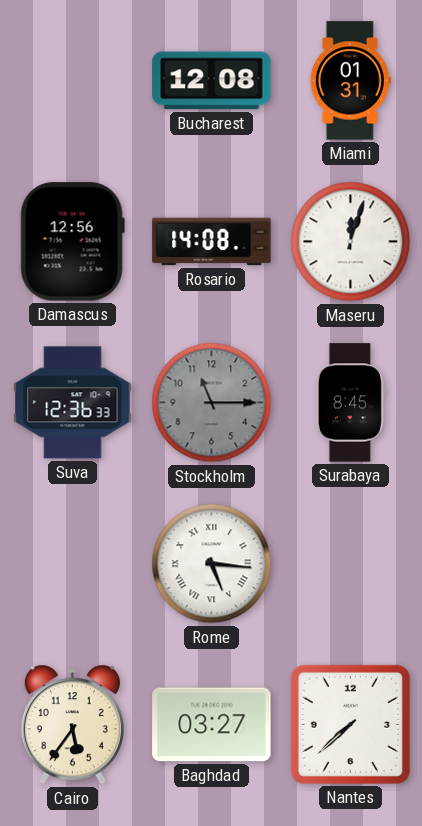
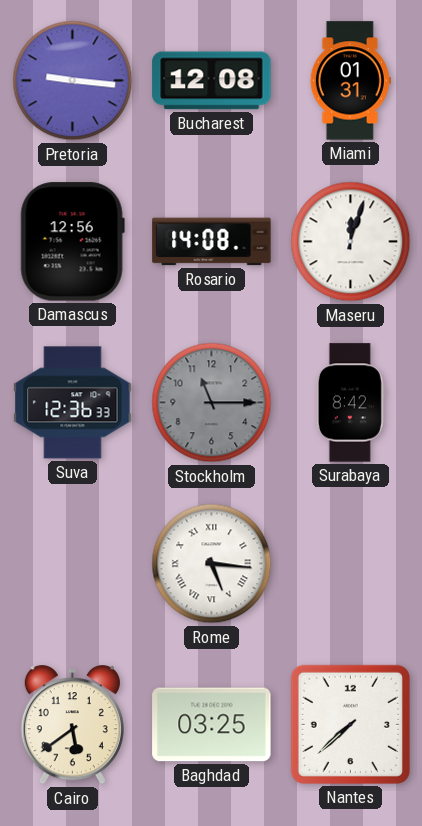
Pretoria: none -> 9:16
Surabaya: 8:45 -> 8:42
Cairo: 5:36 -> 5:39
Baghdad: 03:27 -> 03:25
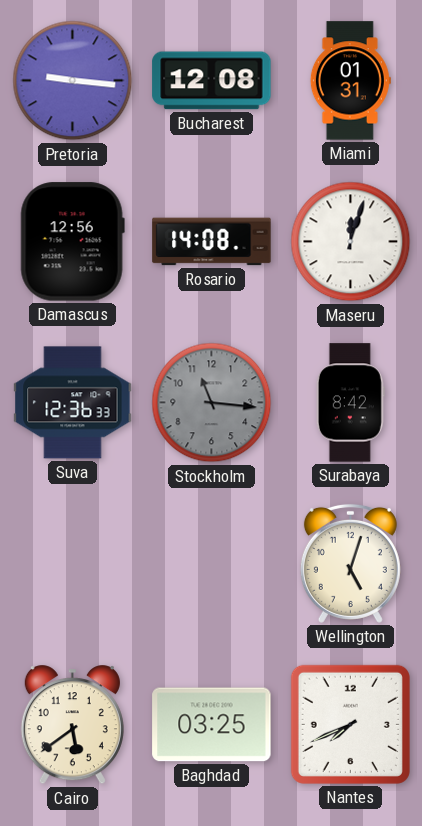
Stockholm: 11:15 -> 11:16
Rome: 5:16 -> none
Wellington: none -> 5:03
Nantes: 7:38 -> 7:41
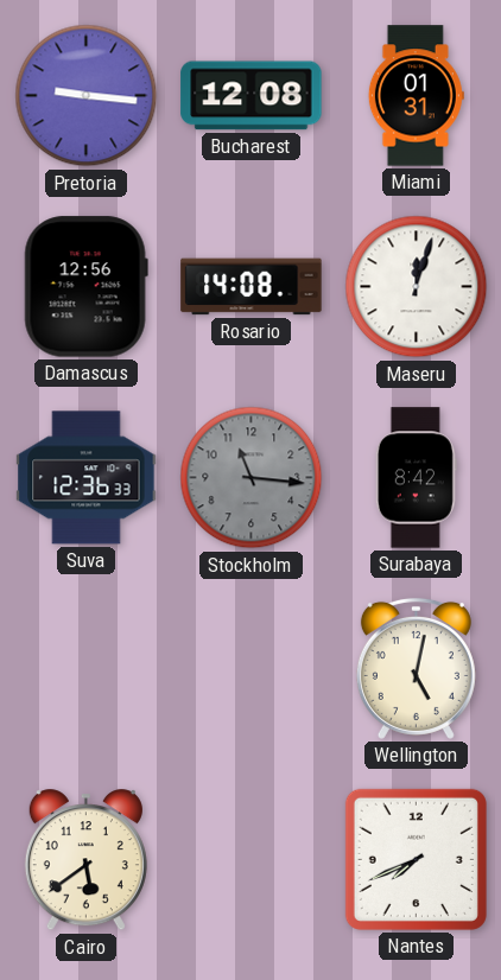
Wellington: 5:03 -> 5:02
Baghdad: 03:25 -> none
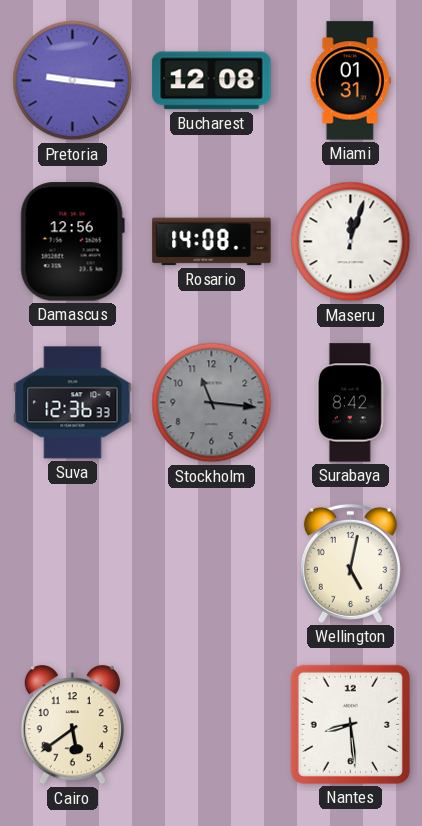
Nantes: 7:41 -> 8:29
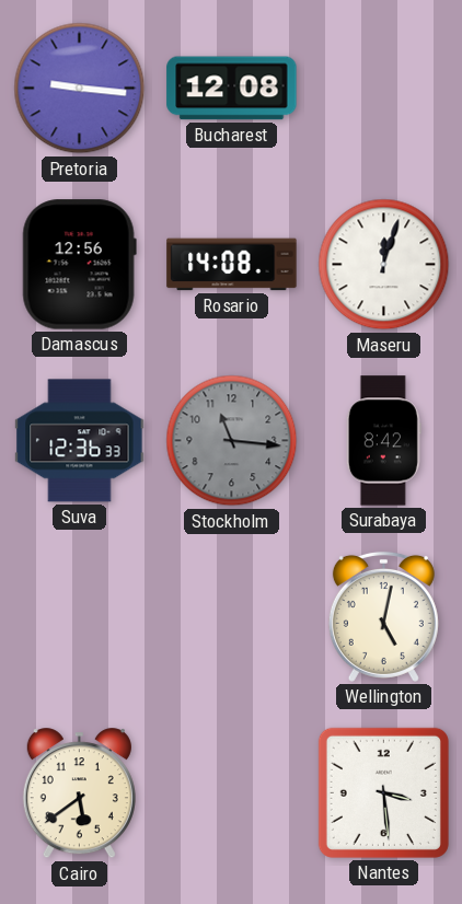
Miami: 01:31 -> none
Nantes: 8:29 -> 3:29
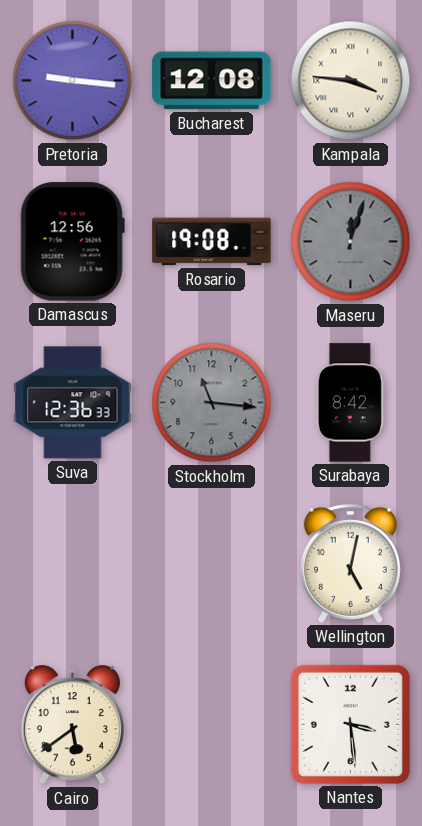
Kampala: none -> 3:46
Rosario: 14:08 -> 19:08
Maseru dial: white -> grey
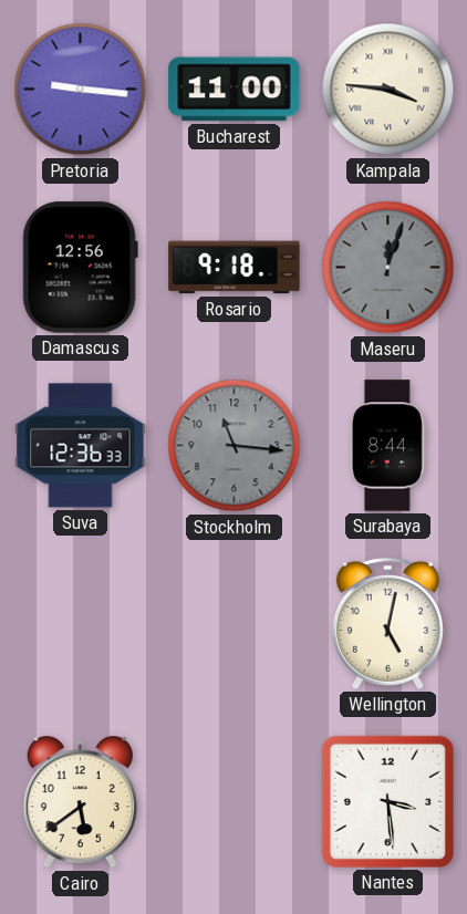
Bucharest: 12:08 -> 11:00
Rosario: 19:08 -> 9:18
Surabaya: 8:42 -> 8:44
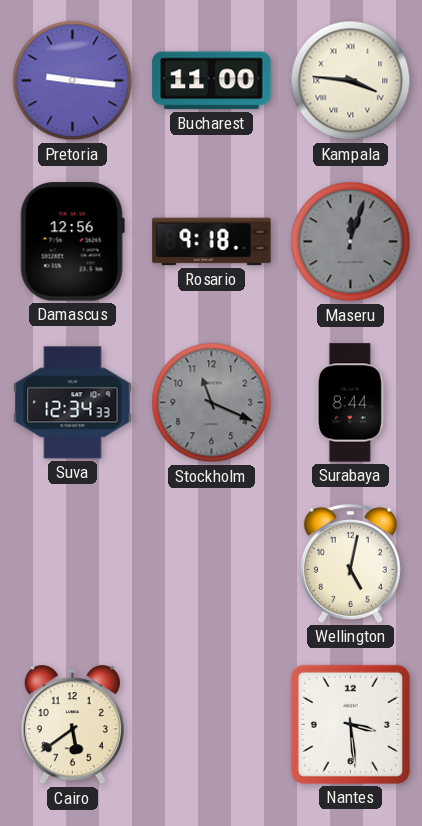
Suva: 12:36 -> 12:34
Stockholm: 11:16 -> 11:19
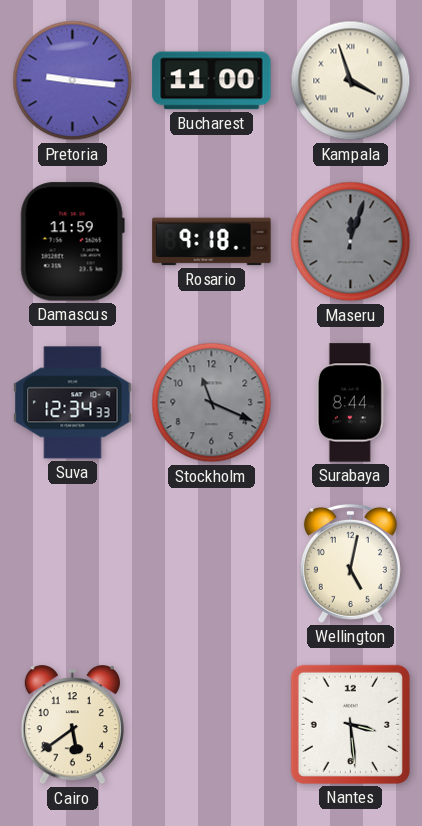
Kampala: 3:46 -> 3:57
Damascus: 12:56 -> 11:59
